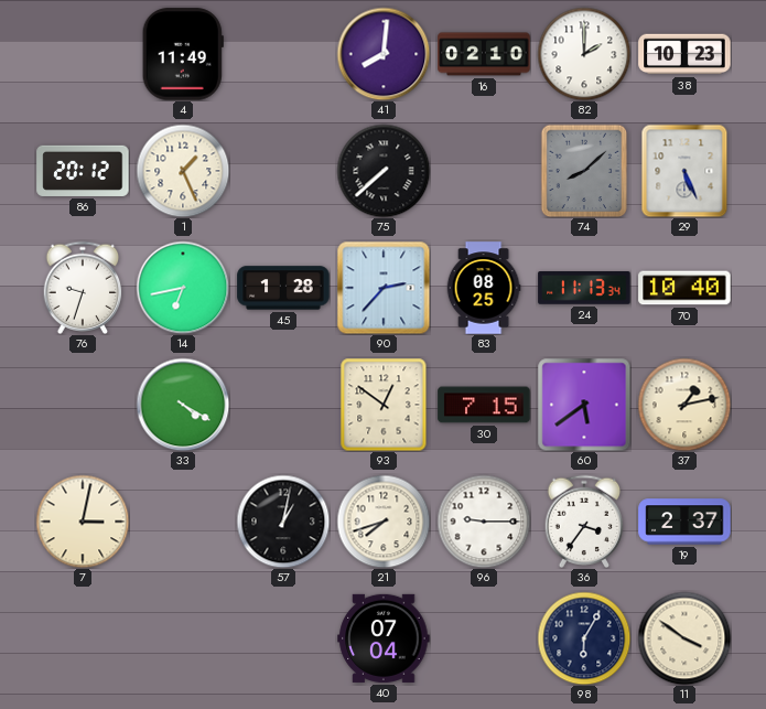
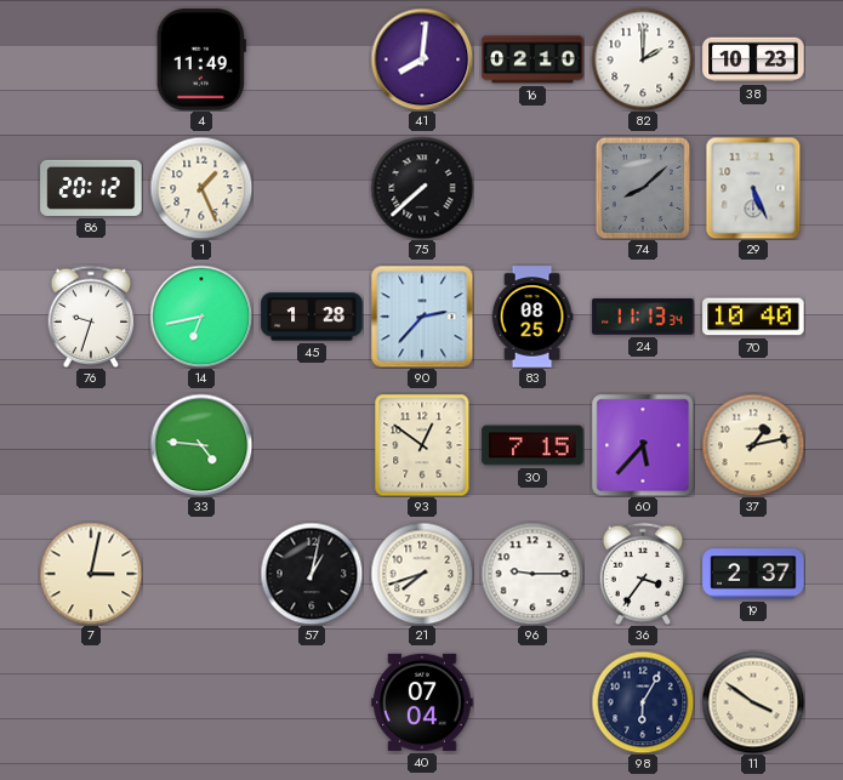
33: 4:20 -> 4:46
60: 5:39 -> 5:37
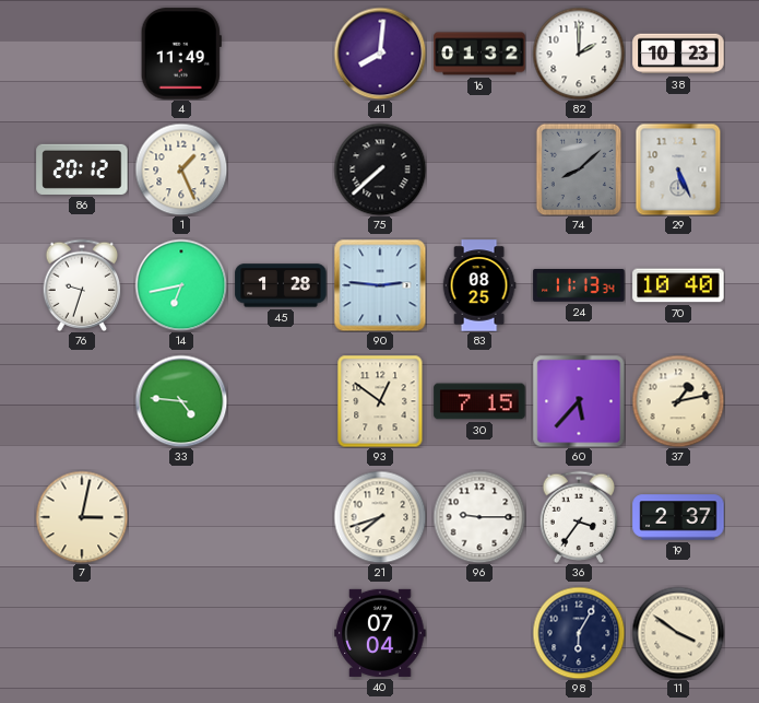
16: 02:10 -> 01:32
90: 2:37 -> 2:46
57: 1:02 -> none
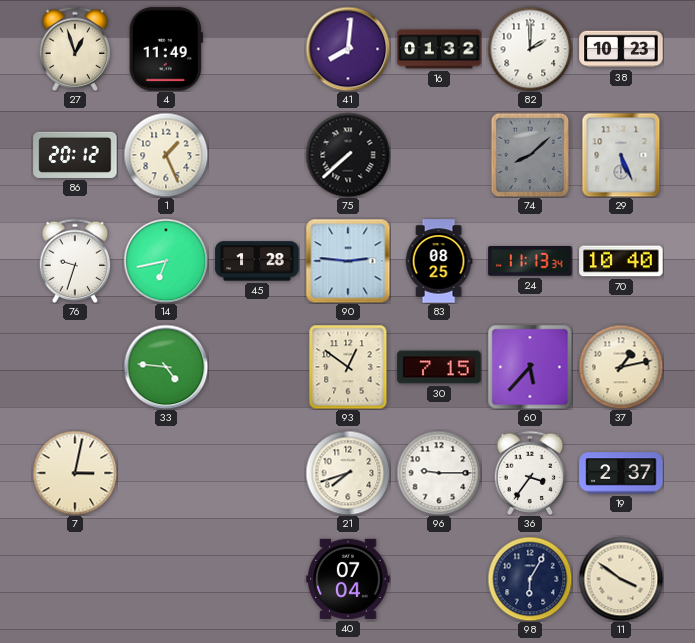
27: none -> 12:57
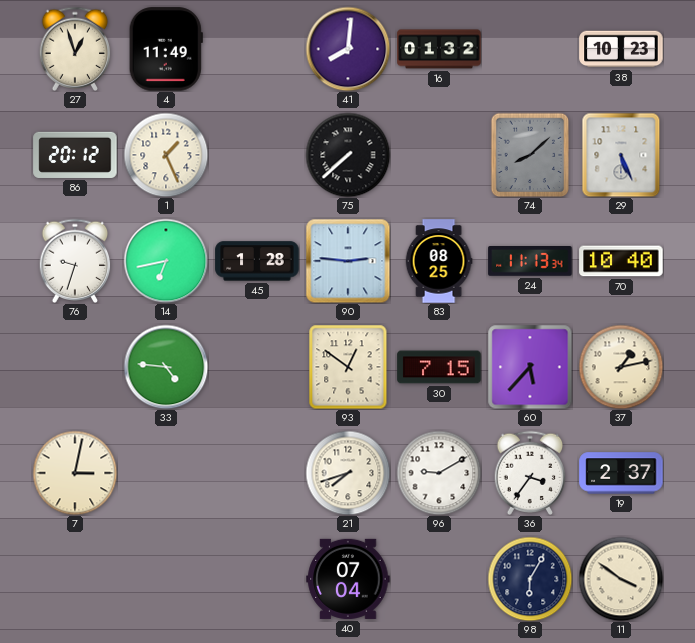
82: 2:00 -> none
96: 9:15 -> 9:10
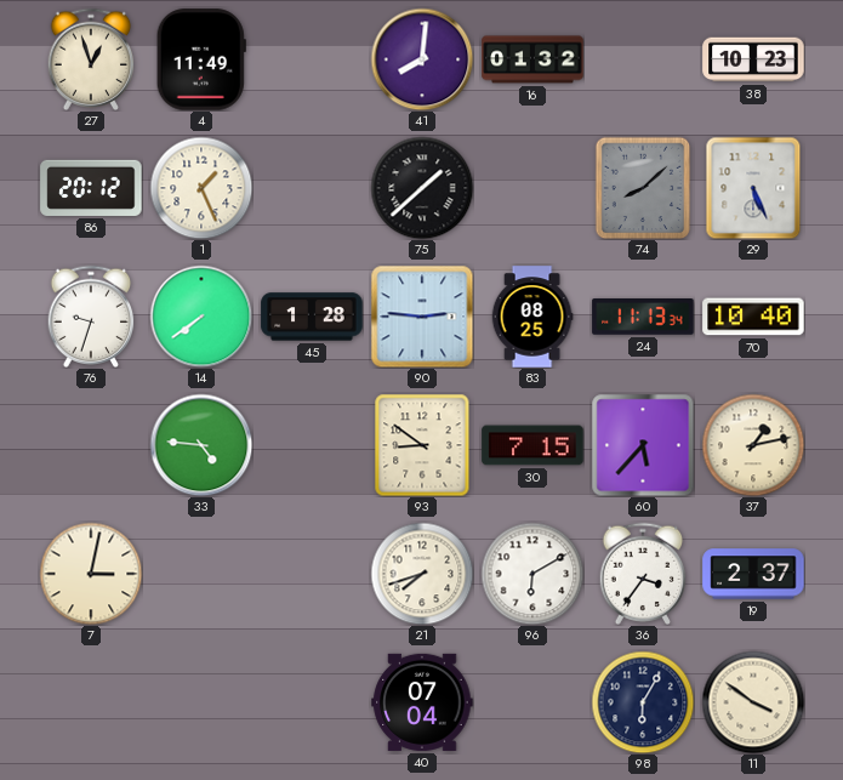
75: 7:38 -> 1:38
14: 6:43 -> 7:39
93: 12:51 -> 8:51
96: 9:10 -> 6:10
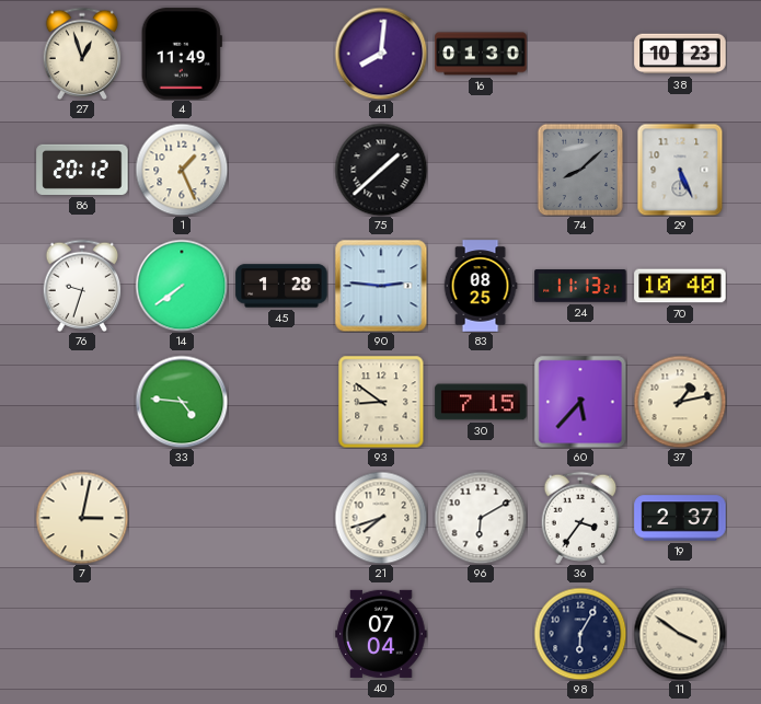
16: 01:32 -> 01:30
24: 11:13:34 -> 11:13:21
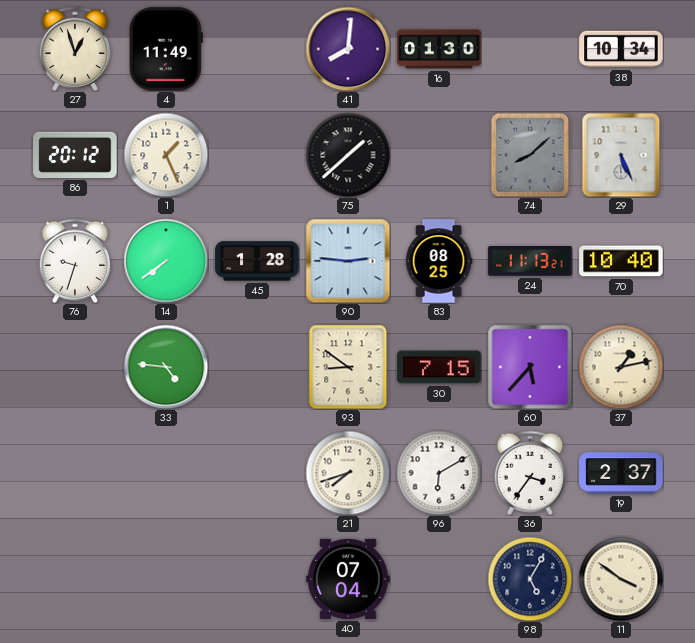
38: 10:23 -> 10:34
7: 3:02 -> none
98: 6:05 -> 5:05
